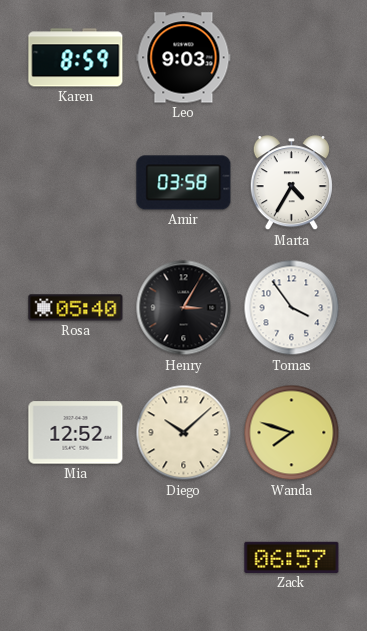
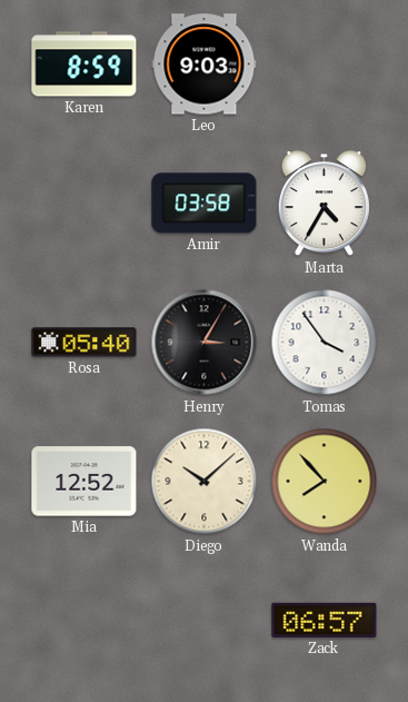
Wanda: 7:48 -> 7:53
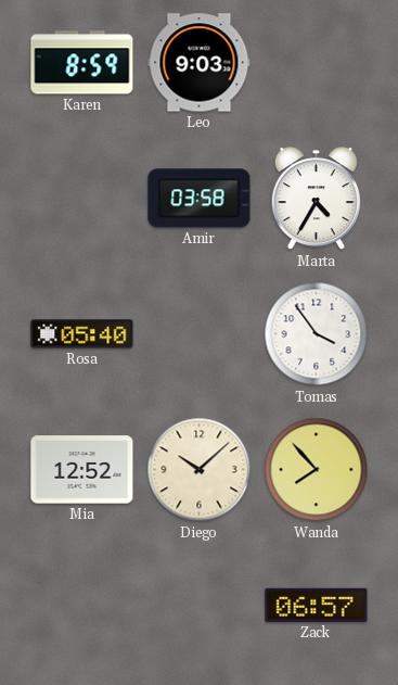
Henry: 3:05 -> none
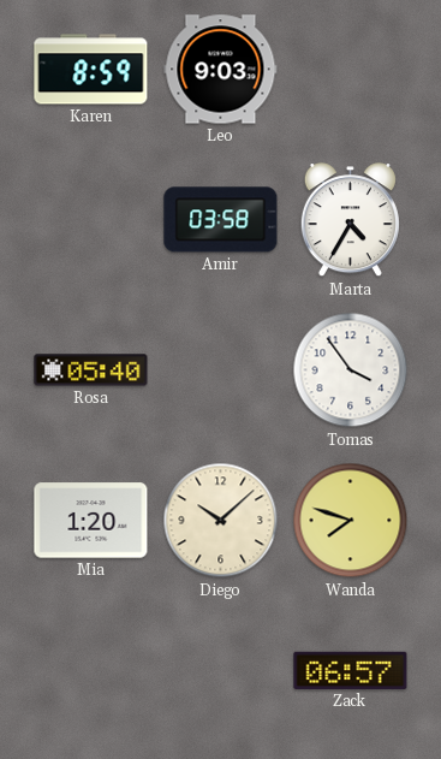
Mia: 12:52 -> 1:20
Wanda: 7:53 -> 7:48
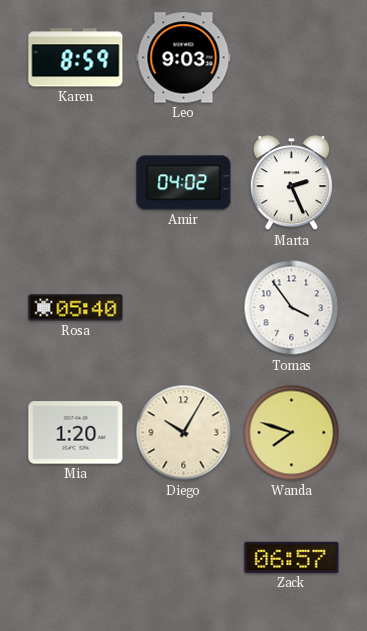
Amir: 03:58 -> 04:02
Marta: 4:35 -> 2:26
Diego: 10:08 -> 10:05
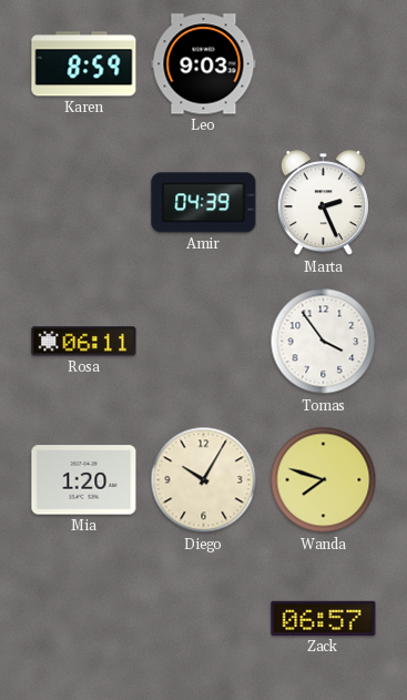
Amir: 04:02 -> 04:39
Rosa: 05:40 -> 06:11
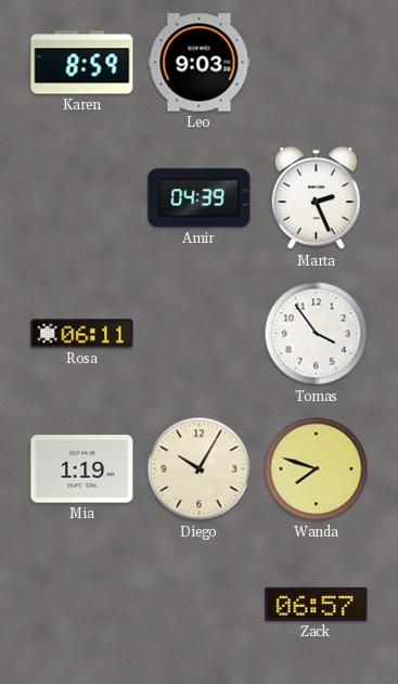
Mia: 1:20 -> 1:19
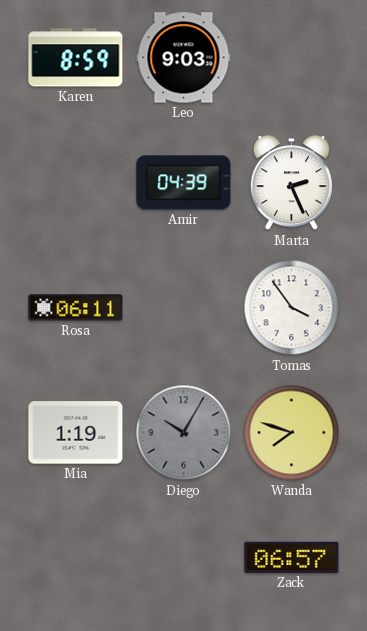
Diego dial: cream -> grey
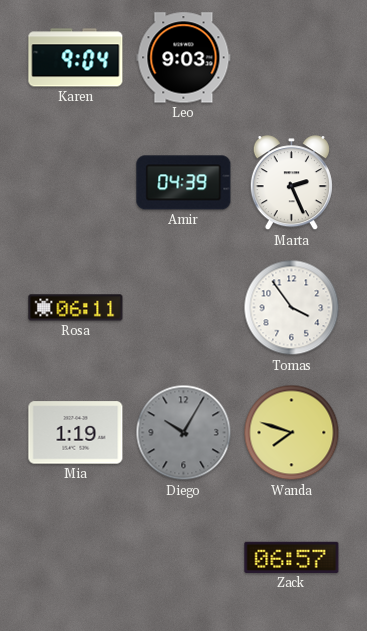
Karen: 8:59 -> 9:04
